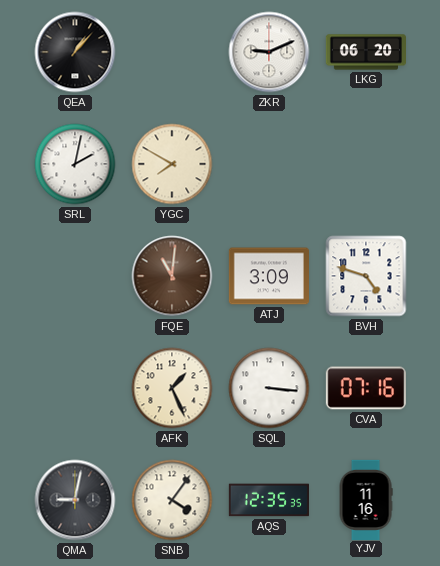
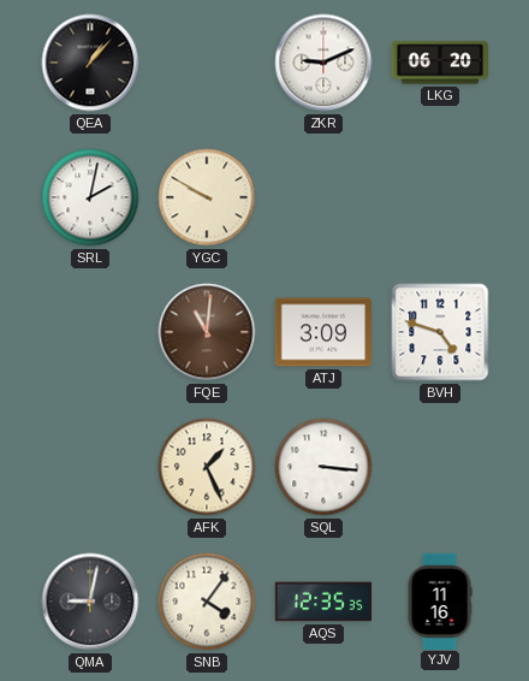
YGC: 7:50 -> 9:50
CVA: 07:16 -> none
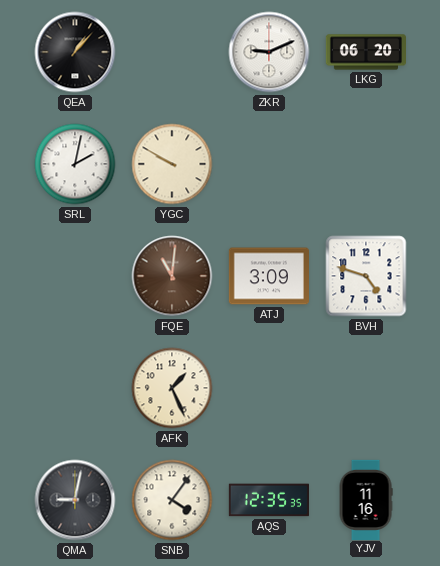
SQL: 3:16 -> none
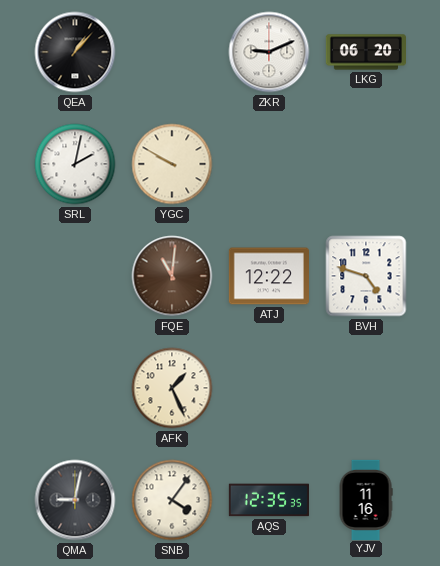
ATJ: 3:09 -> 12:22
